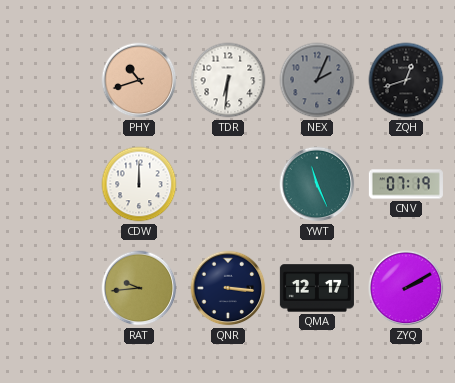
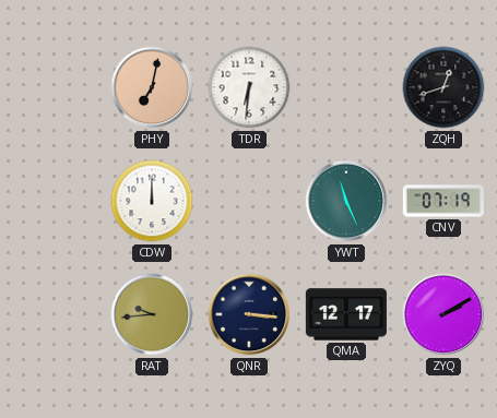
PHY: 10:42 -> 7:02
NEX: 2:04 -> none
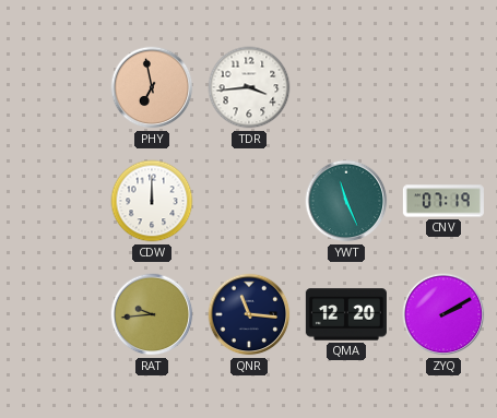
PHY: 7:02 -> 6:58
TDR: 6:31 -> 3:44
ZQH: 12:42 -> none
QNR: 3:16 -> 11:16
QMA: 12:17 -> 12:20
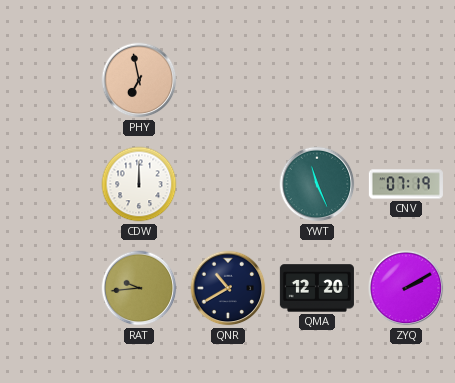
TDR: 3:44 -> none
QNR: 11:16 -> 10:40
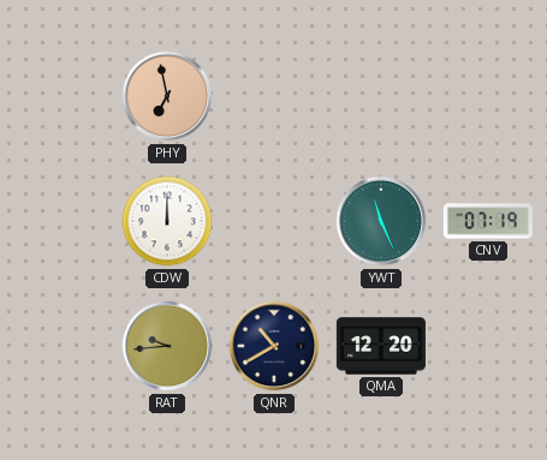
ZYQ: 2:10 -> none
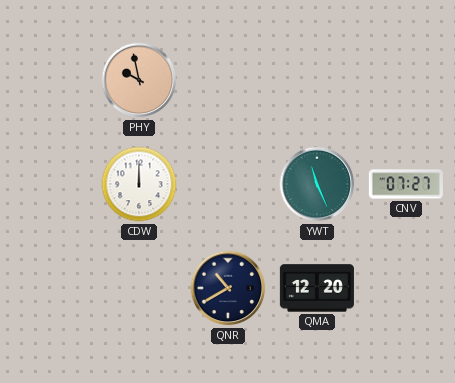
PHY: 6:58 -> 9:58
CNV: 07:19 -> 07:27
RAT: 9:44 -> none
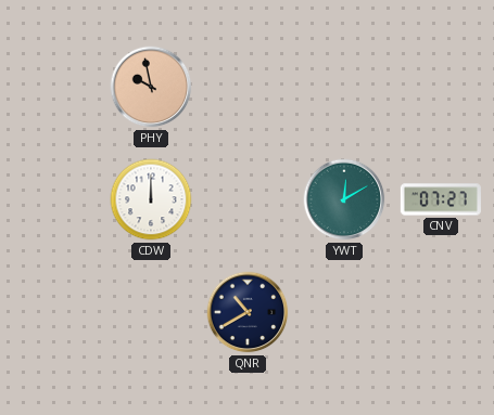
YWT: 11:26 -> 12:10
QMA: 12:20 -> none
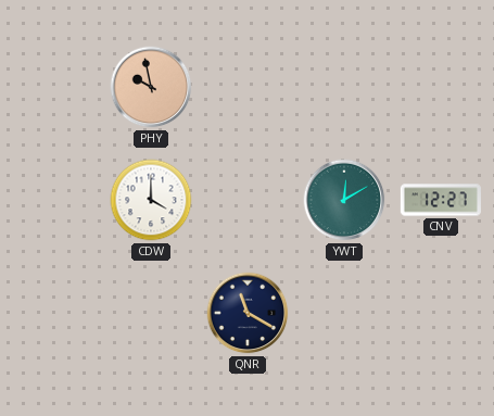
CDW: 12:00 -> 4:00
CNV: 07:27 -> 12:27
QNR: 10:40 -> 11:20
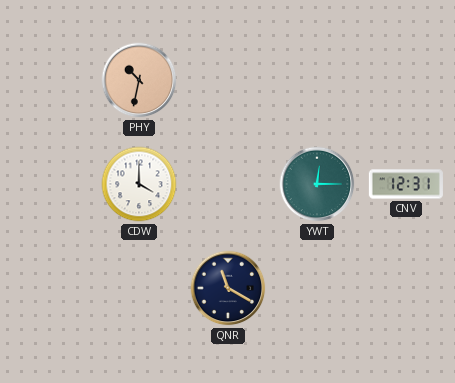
PHY: 9:58 -> 10:32
YWT: 12:10 -> 12:15
CNV: 12:27 -> 12:31
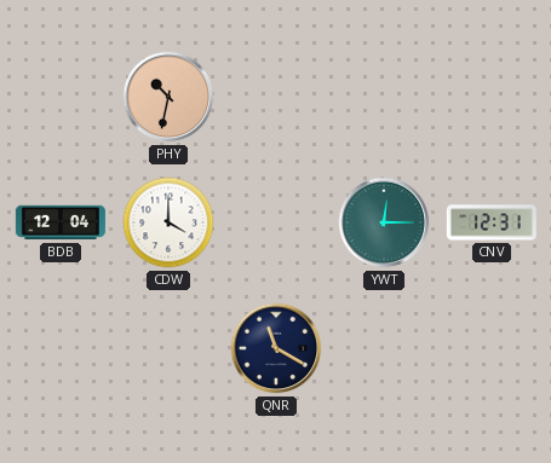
BDB: none -> 12:04
